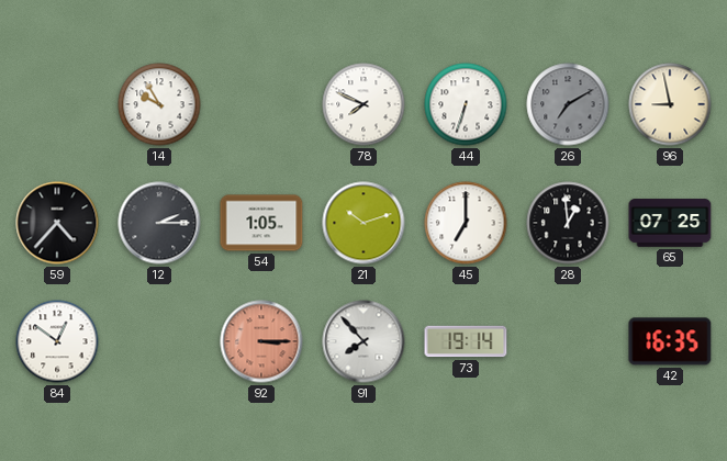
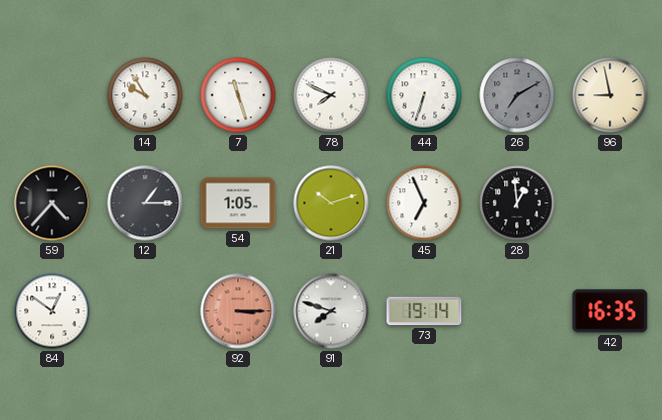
7: none -> 11:27
12: 2:15 -> 1:15
45: 7:00 -> 6:56
65: 07:25 -> none
91: 7:53 -> 7:48
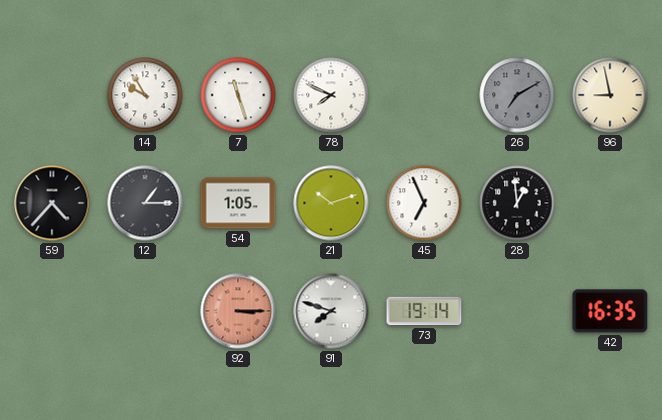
44: 6:33 -> none
84: 12:51 -> none
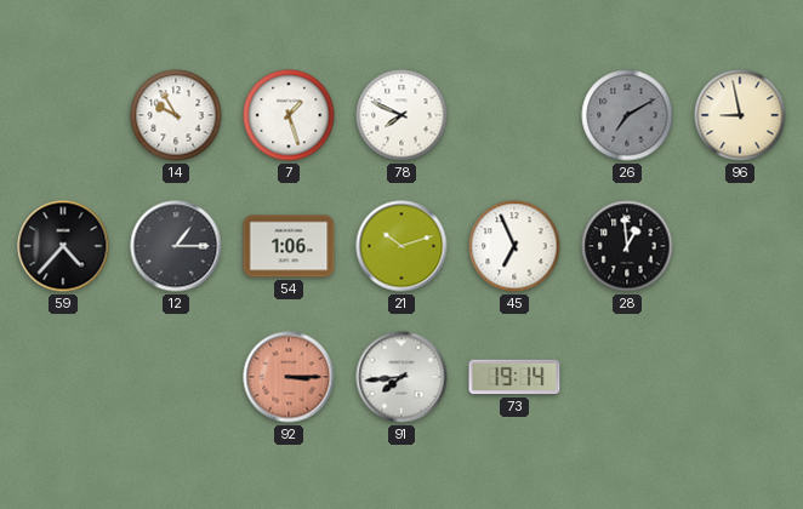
7: 11:27 -> 1:27
54: 1:05 -> 1:06
91: 7:48 -> 7:44
42: 16:35 -> none
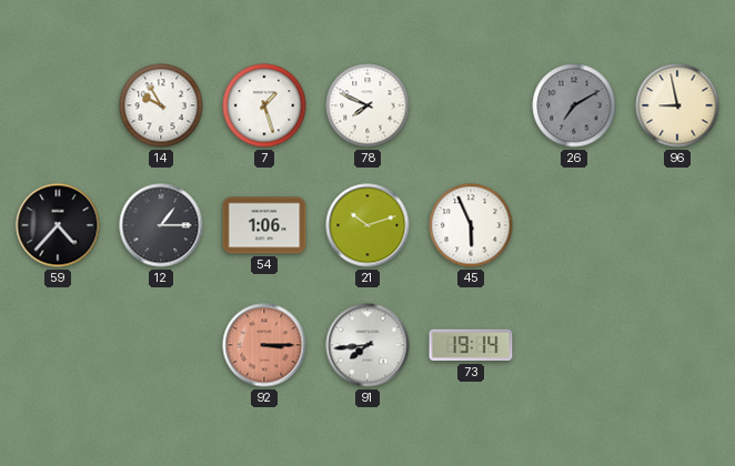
45: 6:56 -> 5:56
28: 12:59 -> none
